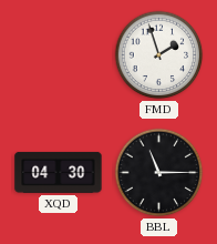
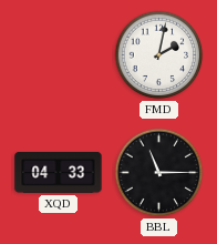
FMD: 1:57 -> 2:02
XQD: 04:30 -> 04:33
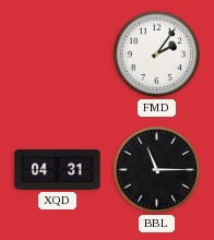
FMD: 2:02 -> 2:06
XQD: 04:33 -> 04:31
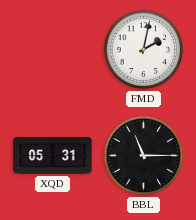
FMD: 2:06 -> 2:02
XQD: 04:31 -> 05:31
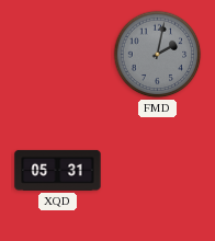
FMD dial: white -> grey
BBL: 11:15 -> none
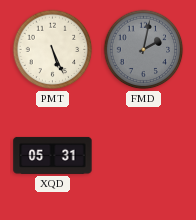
PMT: none -> 5:26
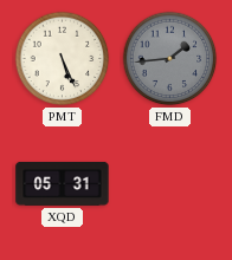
FMD: 2:02 -> 1:44
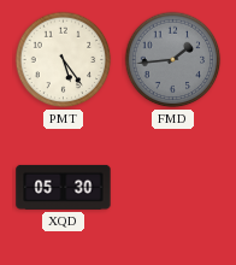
PMT: 5:26 -> 5:24
XQD: 05:31 -> 05:30
